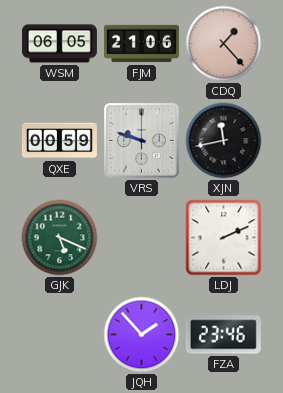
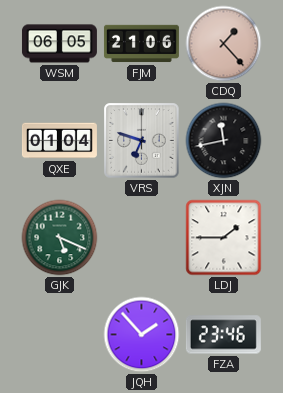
QXE: 00:59 -> 01:04
VRS: 9:48 -> 6:48
LDJ: 2:11 -> 1:45
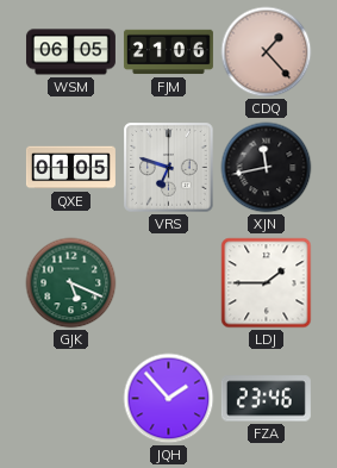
QXE: 01:04 -> 01:05
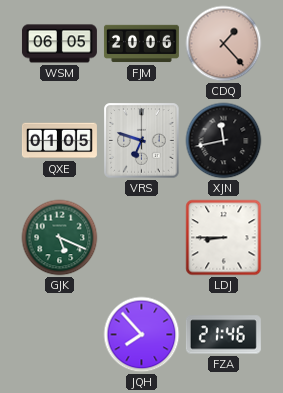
FJM: 21:06 -> 20:06
LDJ: 1:45 -> 8:45
JQH: 1:53 -> 7:53
FZA: 23:46 -> 21:46
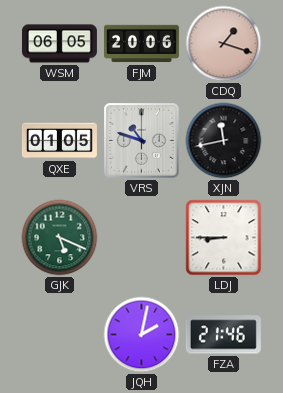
CDQ: 1:23 -> 1:18
VRS: 6:48 -> 10:48
JQH: 7:53 -> 2:02
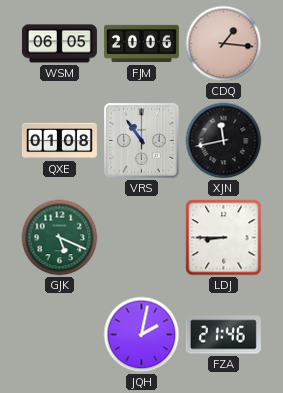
CDQ: 1:18 -> 1:16
QXE: 01:05 -> 01:08
VRS: 10:48 -> 10:54
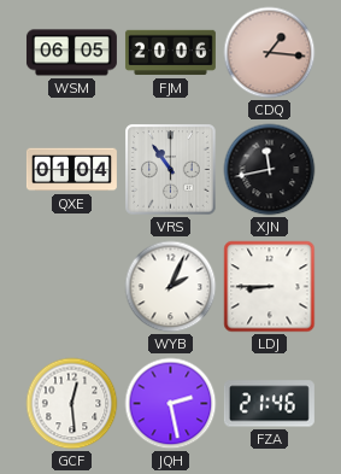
QXE: 01:08 -> 01:04
GJK: 5:19 -> none
WYB: none -> 2:04
GCF: none -> 12:29
JQH: 2:02 -> 2:28
